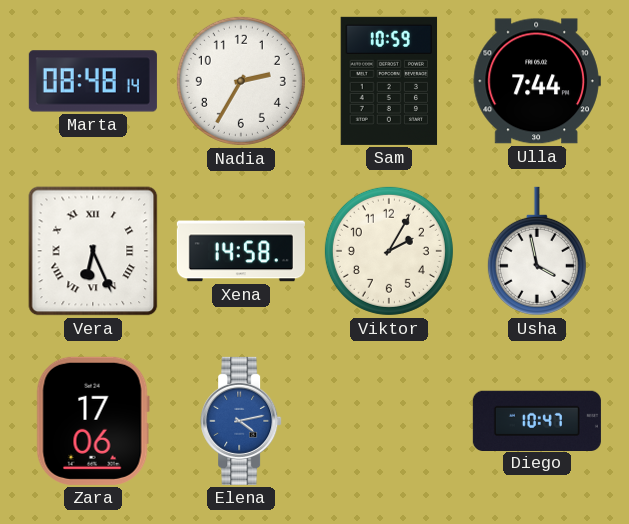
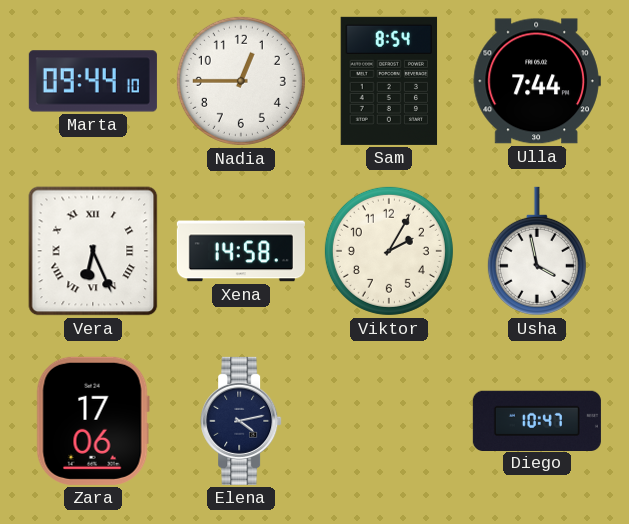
Marta: 08:48 -> 09:44
Nadia: 2:35 -> 12:45
Sam: 10:59 -> 8:54
Elena dial: blue -> navy
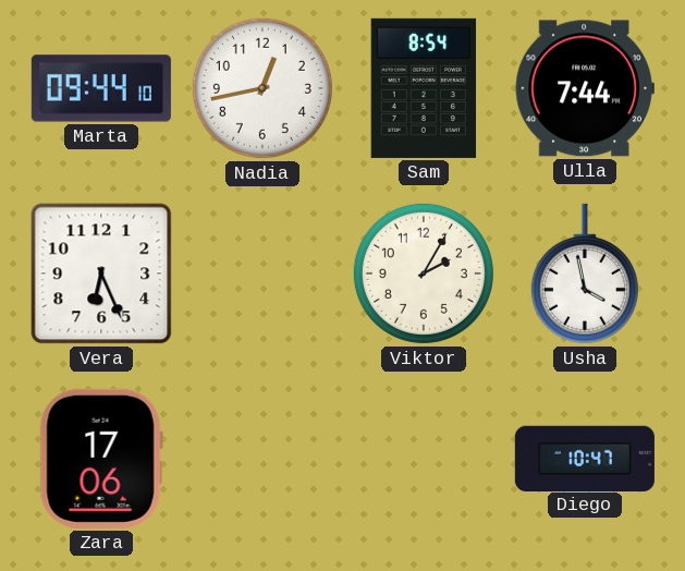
Nadia: 12:45 -> 12:43
Vera numerals: Roman -> Arabic
Xena: 14:58 -> none
Elena: 4:13 -> none
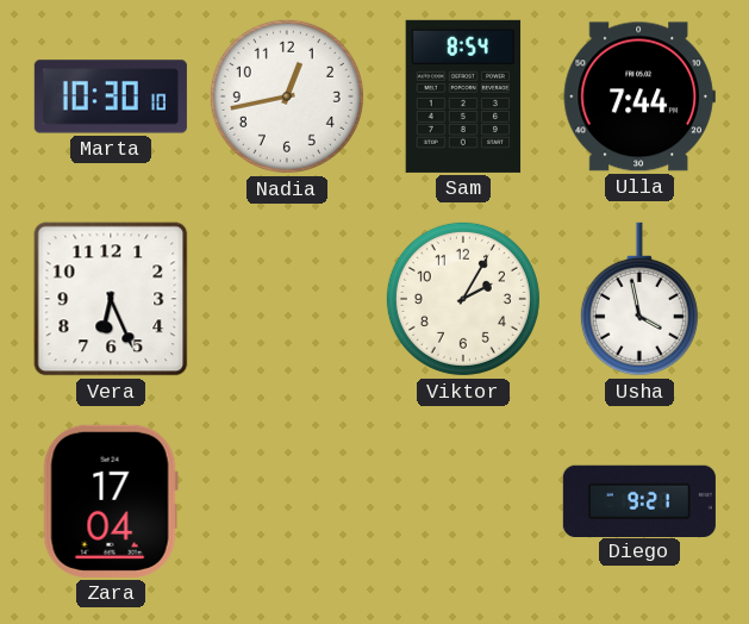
Marta: 09:44 -> 10:30
Zara: 17:06 -> 17:04
Diego: 10:47 -> 9:21
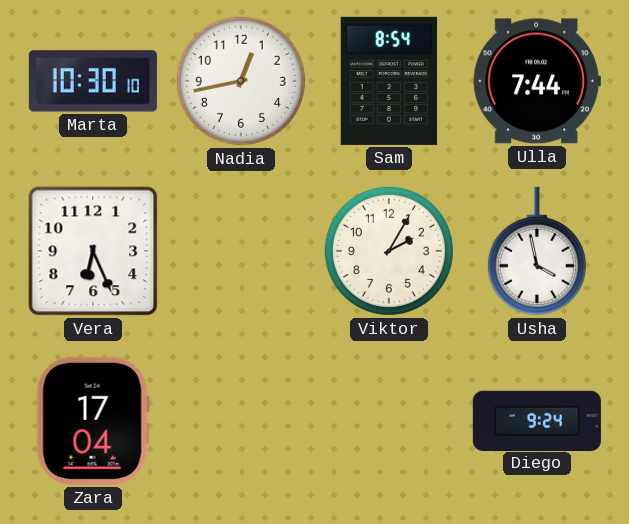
Diego: 9:21 -> 9:24
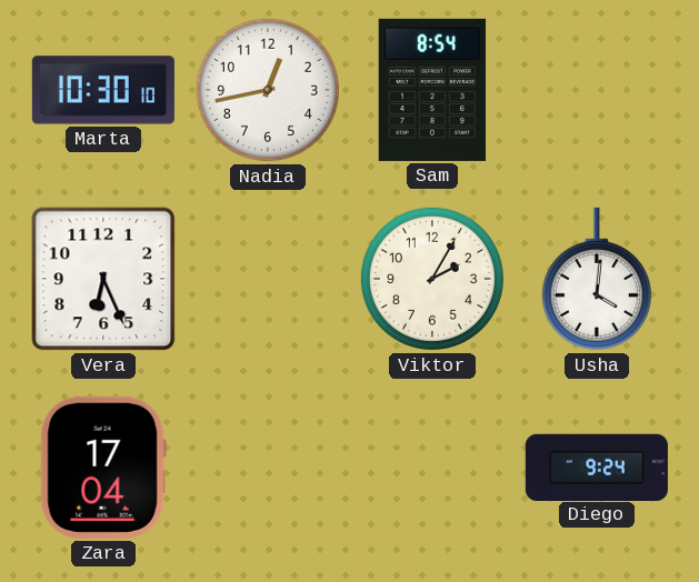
Ulla: 7:44 -> none
Usha: 3:58 -> 4:01
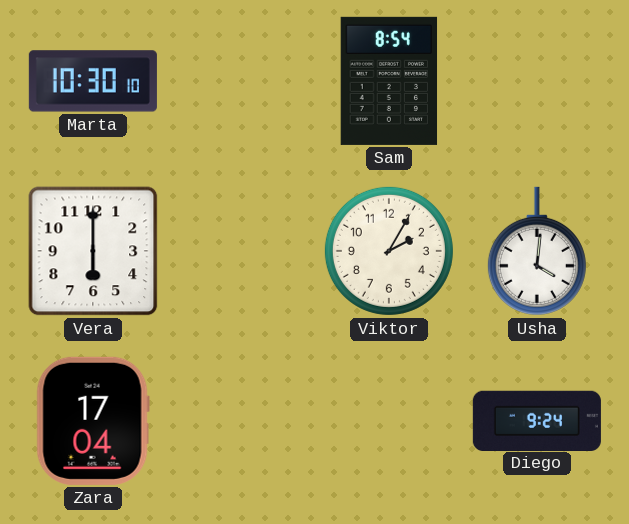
Nadia: 12:43 -> none
Vera: 6:26 -> 6:00
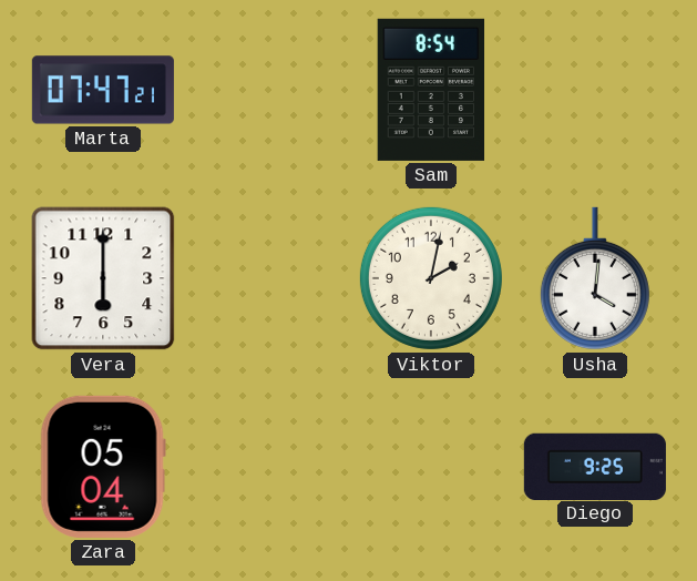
Marta: 10:30 -> 07:47
Viktor: 2:05 -> 2:02
Zara: 17:04 -> 05:04
Diego: 9:24 -> 9:25
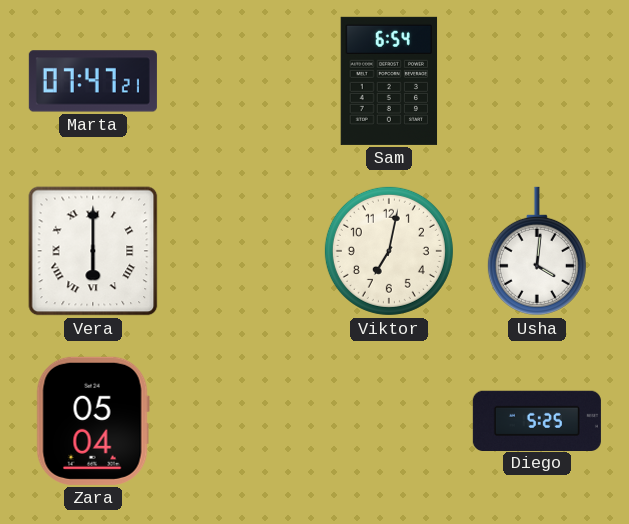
Sam: 8:54 -> 6:54
Vera numerals: Arabic -> Roman
Viktor: 2:02 -> 7:02
Diego: 9:25 -> 5:25
